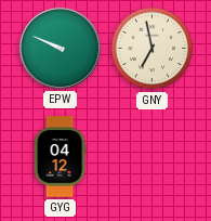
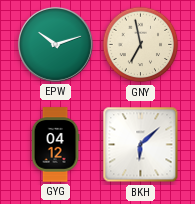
EPW: 9:49 -> 10:12
BKH: none -> 6:08
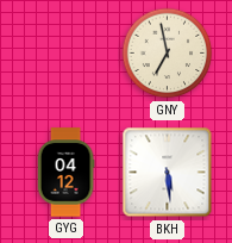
EPW: 10:12 -> none
BKH: 6:08 -> 5:29
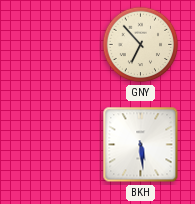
GNY: 6:58 -> 6:53
GYG: 04:12 -> none
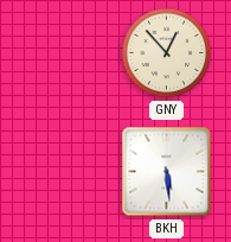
GNY: 6:53 -> 12:53
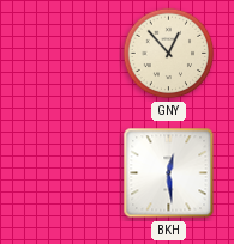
BKH: 5:29 -> 12:29
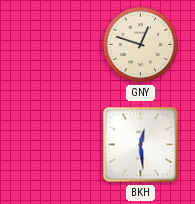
GNY: 12:53 -> 12:48
